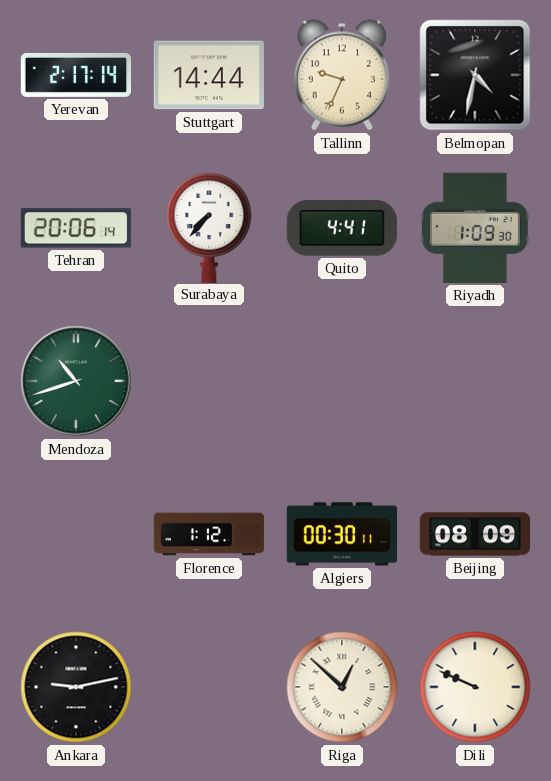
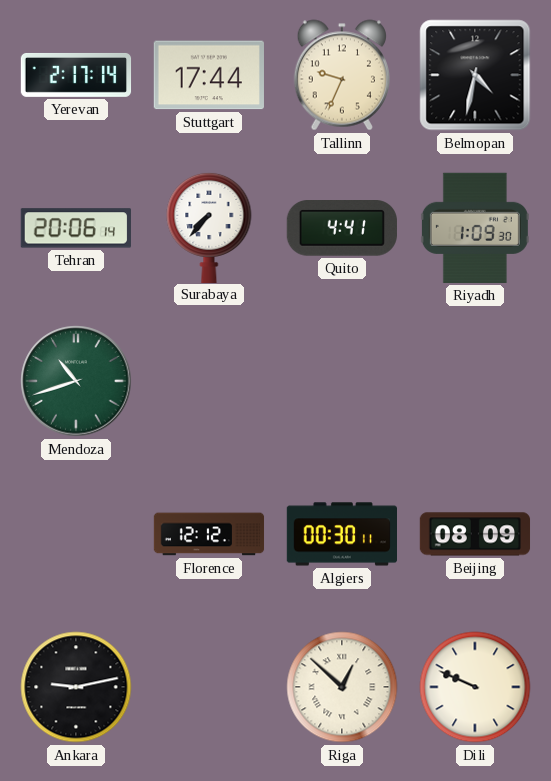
Stuttgart: 14:44 -> 17:44
Florence: 1:12 -> 12:12
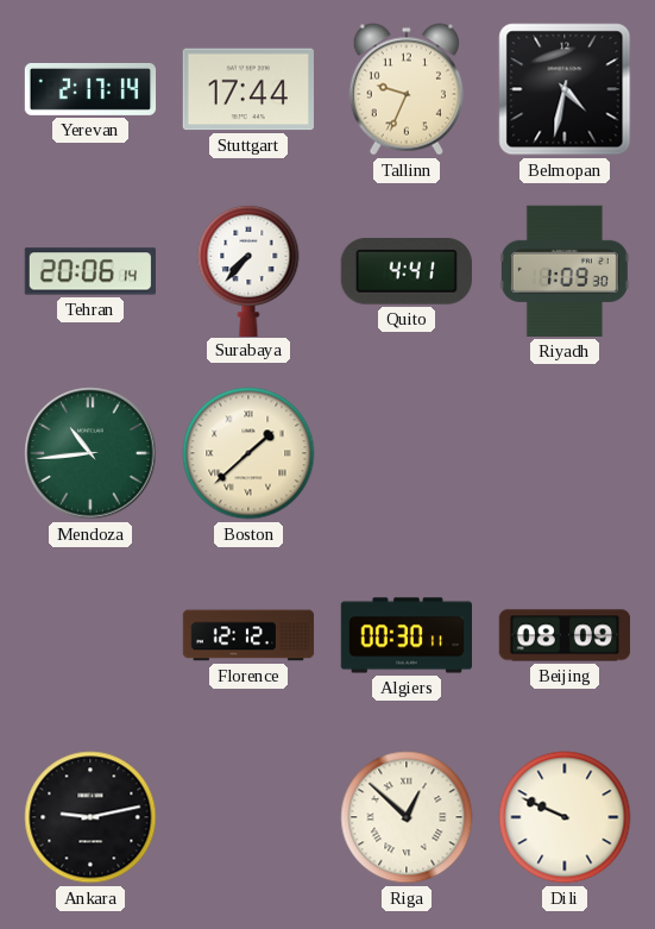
Mendoza: 10:42 -> 10:44
Boston: none -> 1:38
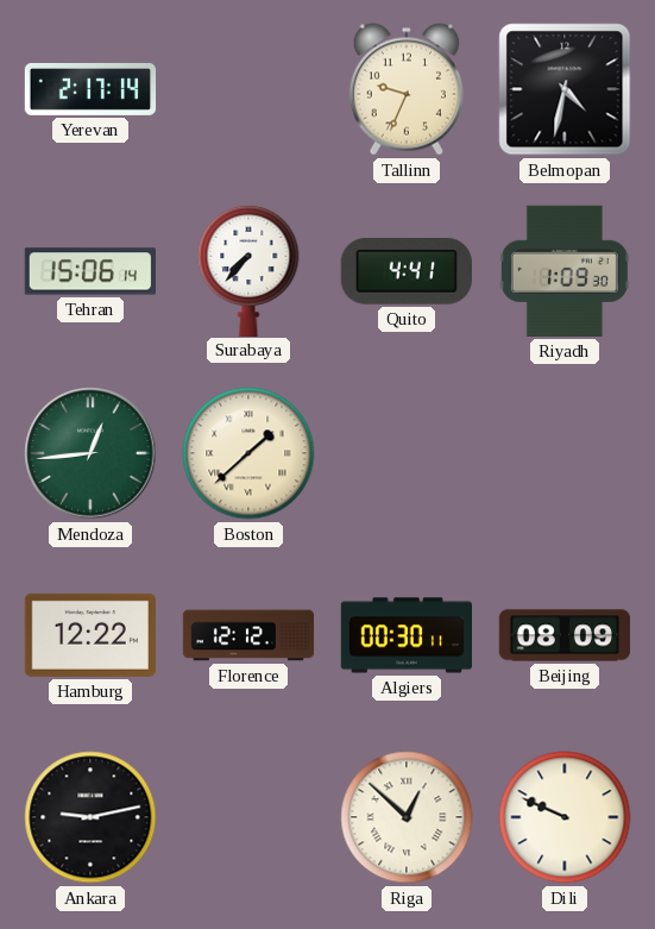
Stuttgart: 17:44 -> none
Tehran: 20:06 -> 15:06
Mendoza: 10:44 -> 12:44
Hamburg: none -> 12:22
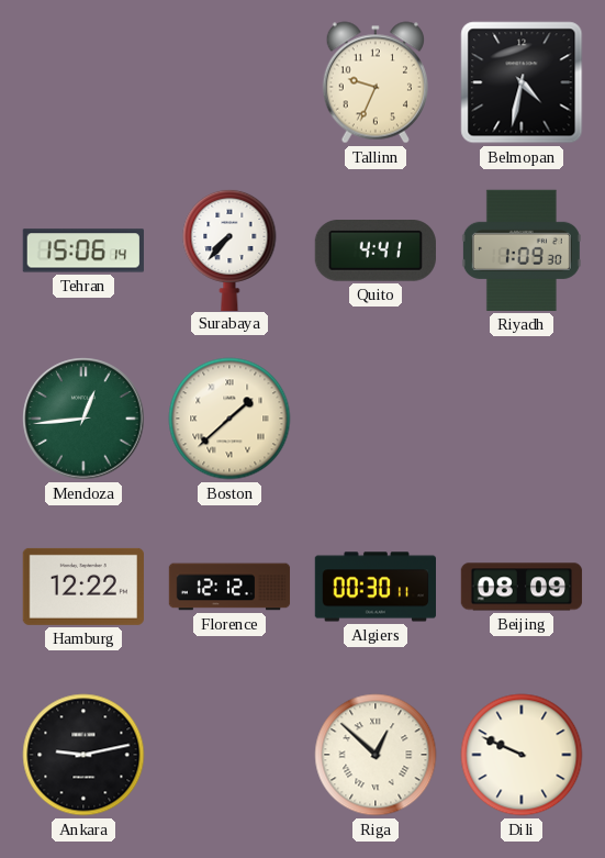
Yerevan: 2:17 -> none
